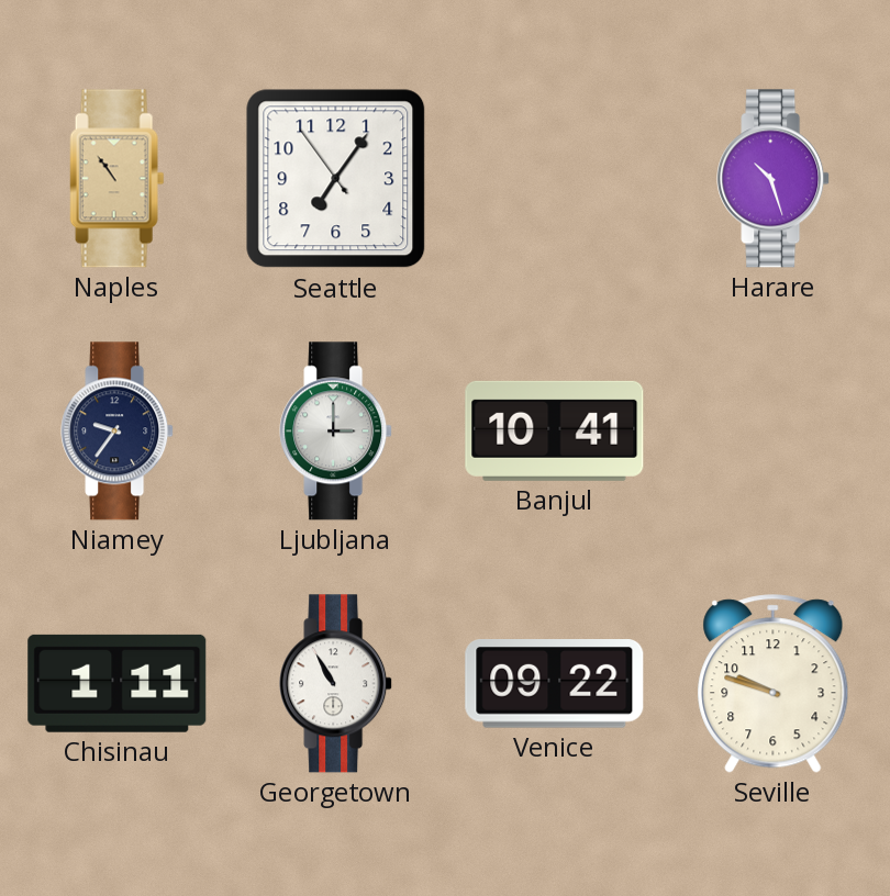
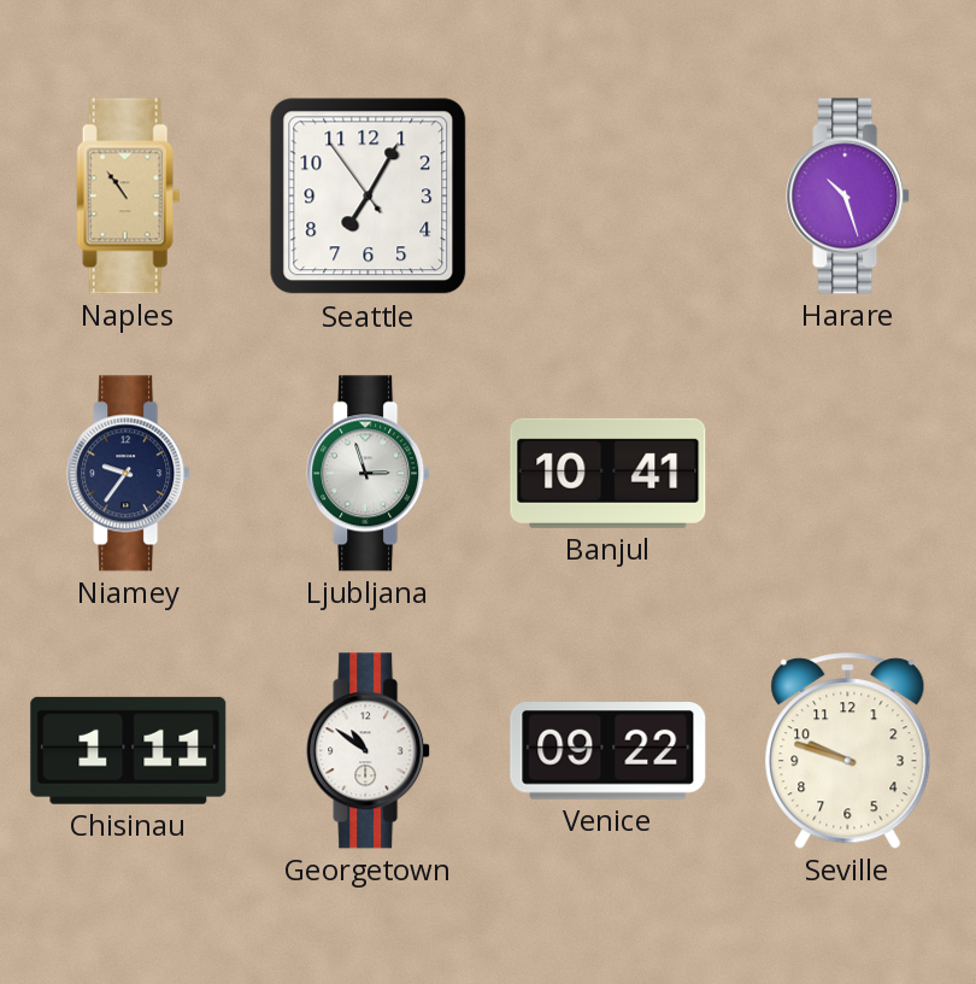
Seattle: 7:05 -> 7:04
Ljubljana: 3:00 -> 2:57
Georgetown: 10:55 -> 10:51
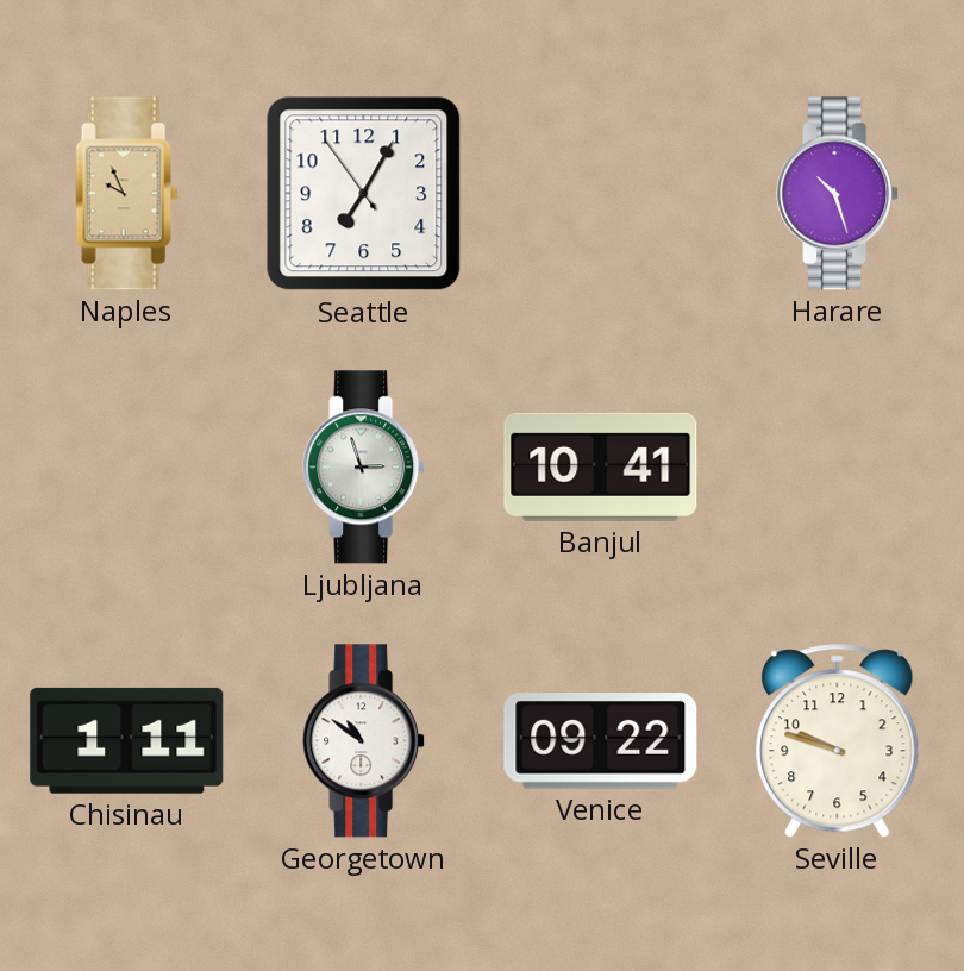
Naples: 10:54 -> 9:56
Niamey: 9:36 -> none
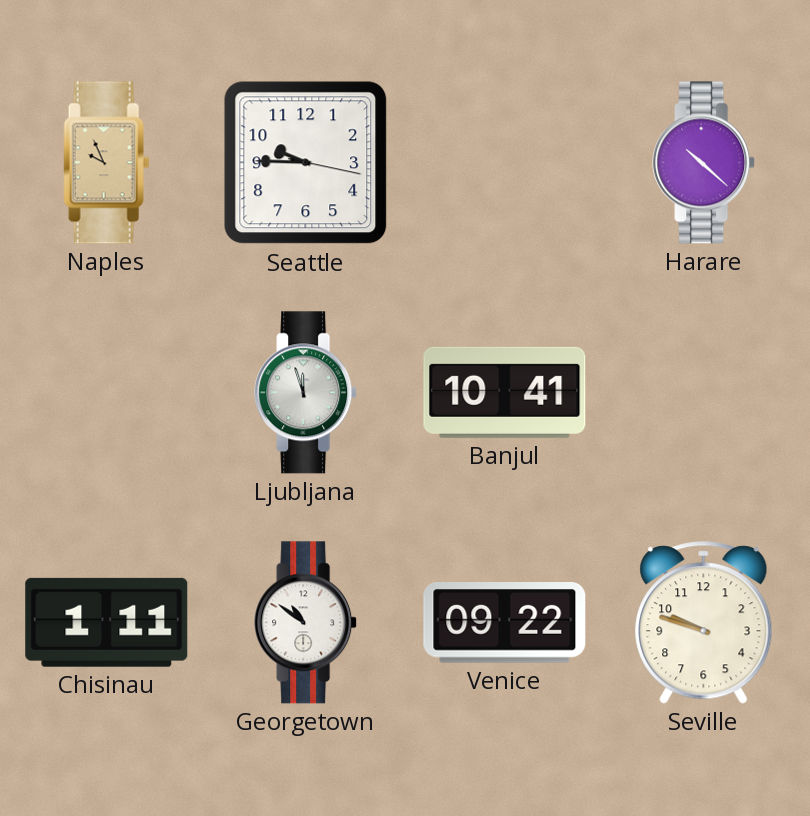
Seattle: 7:04 -> 9:45
Harare: 10:27 -> 10:22
Ljubljana: 2:57 -> 11:57
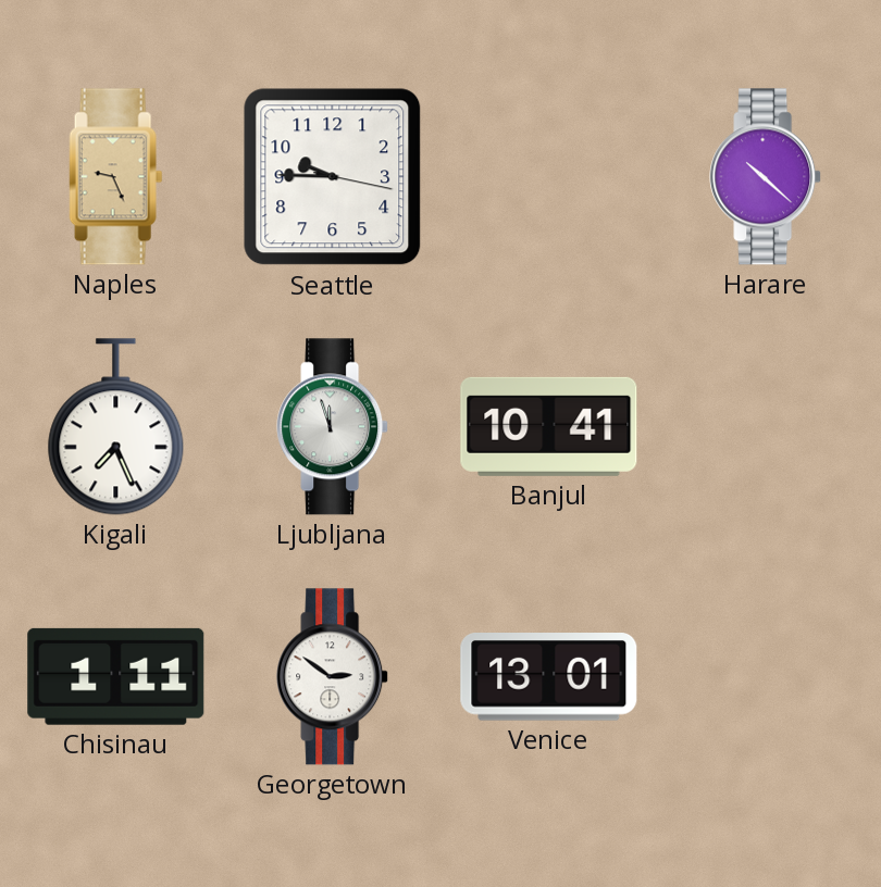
Naples: 9:56 -> 9:26
Kigali: none -> 7:26
Georgetown: 10:51 -> 2:51
Venice: 09:22 -> 13:01
Seville: 9:48 -> none
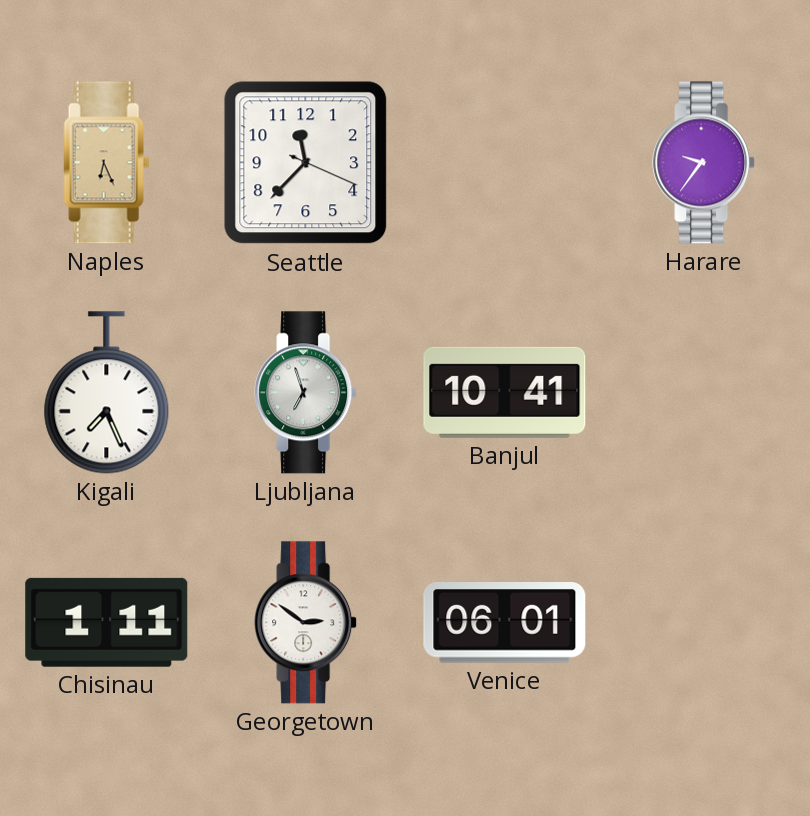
Naples: 9:26 -> 6:26
Seattle: 9:45 -> 11:37
Harare: 10:22 -> 9:36
Ljubljana: 11:57 -> 6:57
Venice: 13:01 -> 06:01
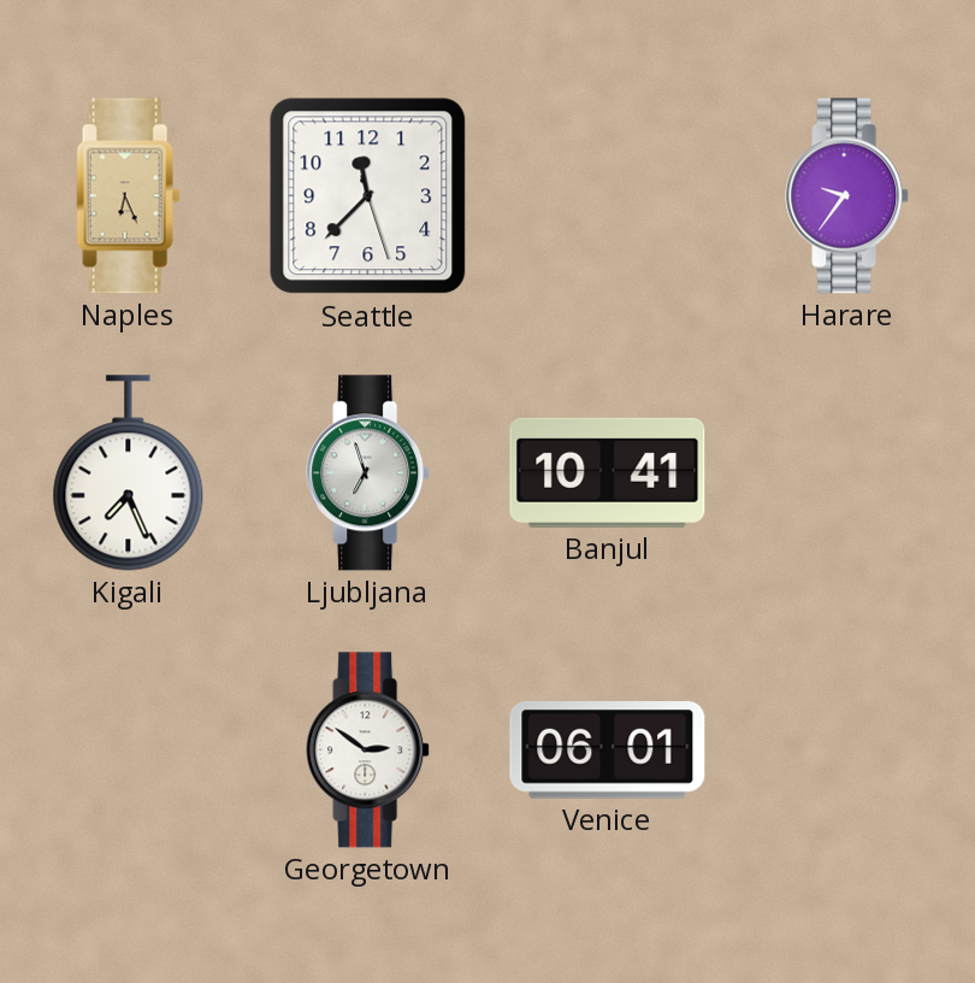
Seattle: 11:37:19 -> 11:37:27
Chisinau: 1:11 -> none
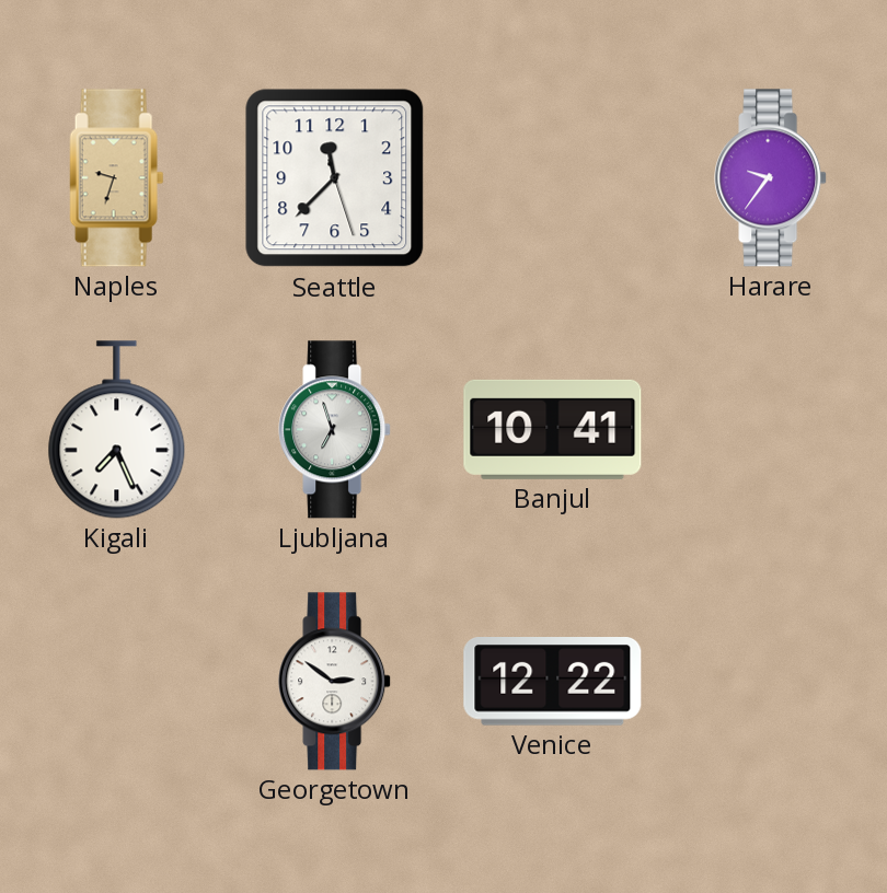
Naples: 6:26 -> 9:33
Venice: 06:01 -> 12:22
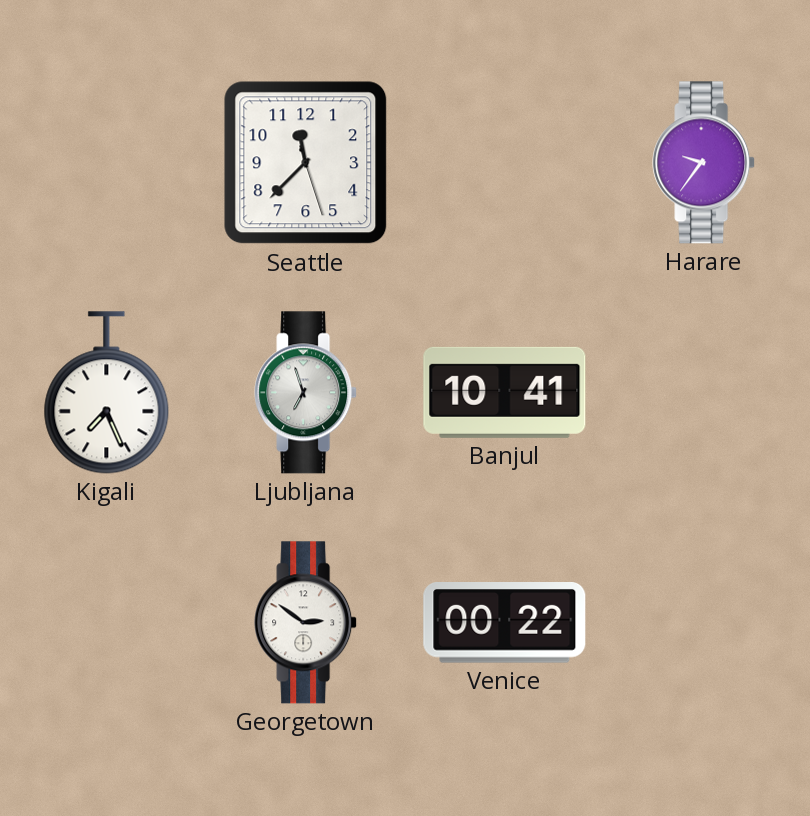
Naples: 9:33 -> none
Venice: 12:22 -> 00:22
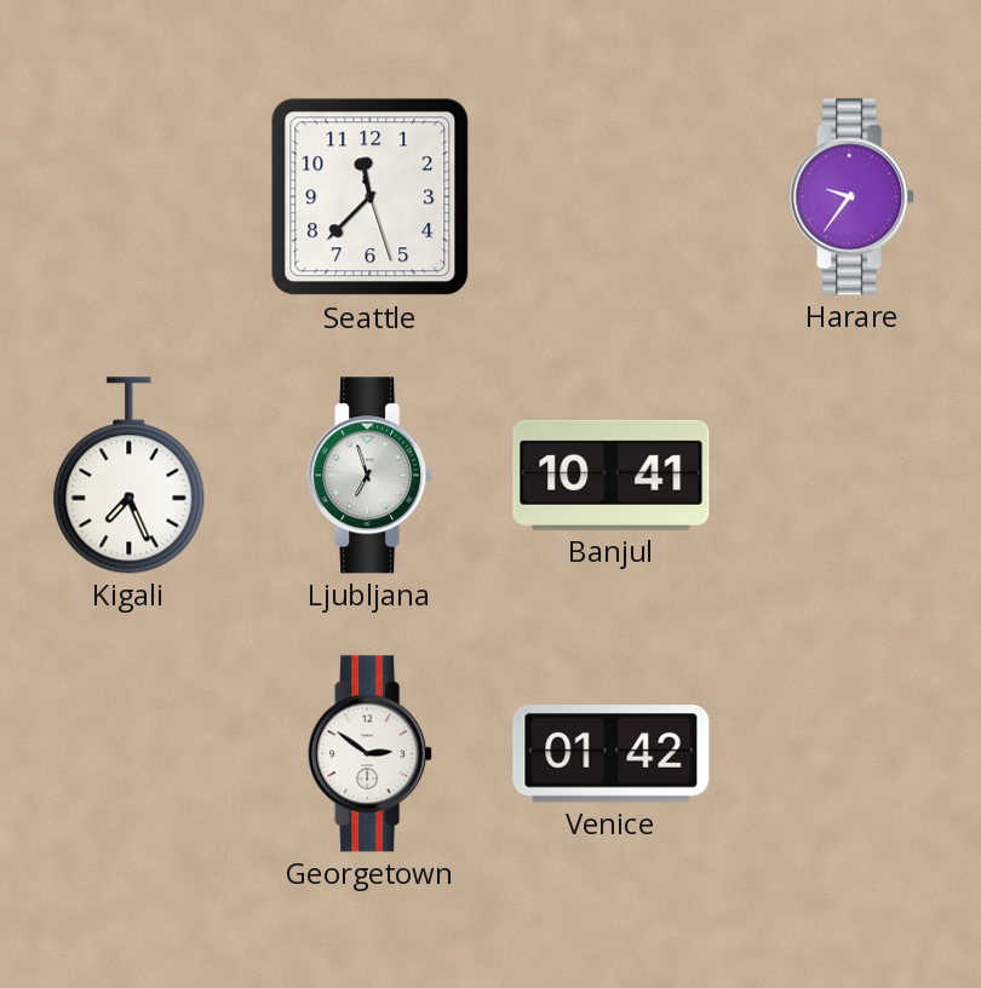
Venice: 00:22 -> 01:42
